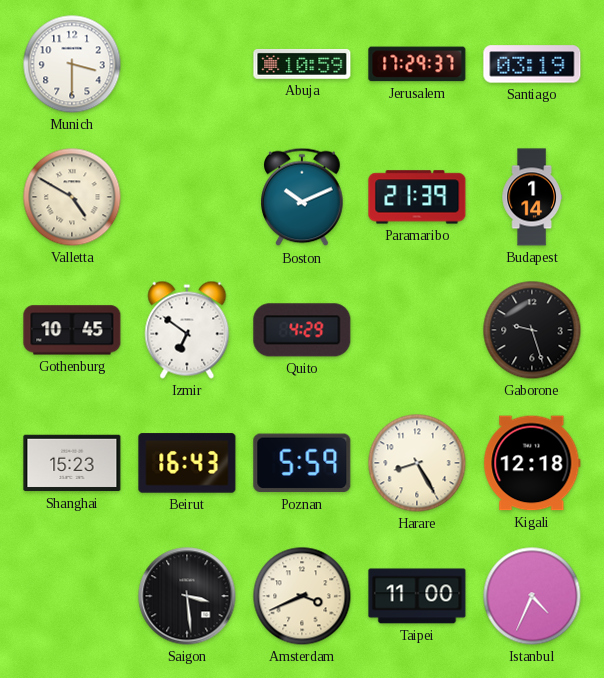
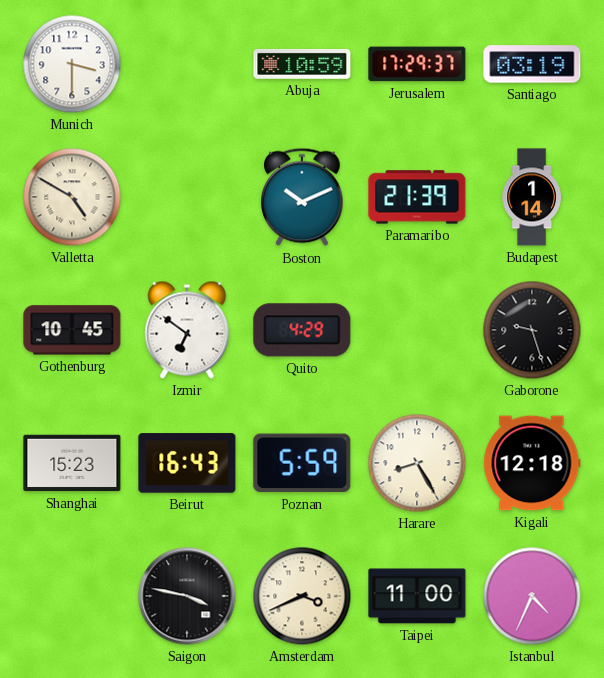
Saigon: 3:29 -> 3:47
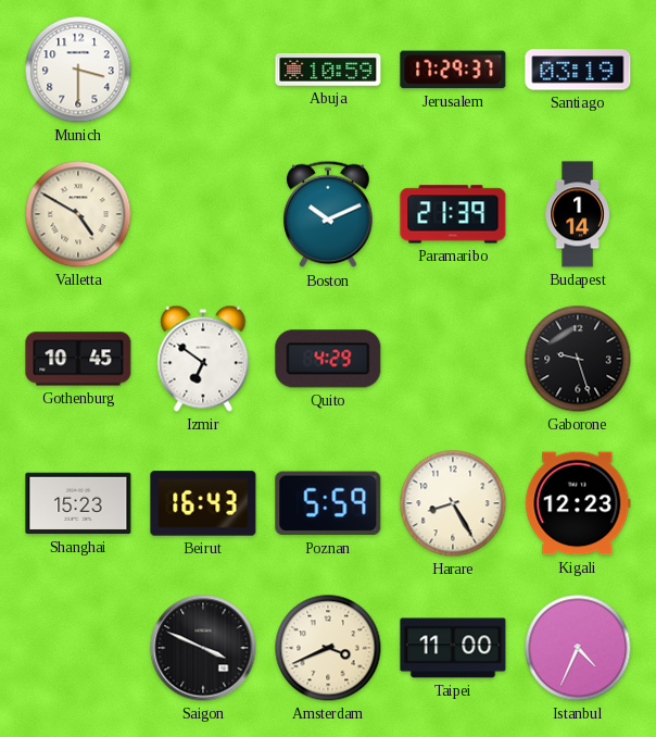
Kigali: 12:18 -> 12:23
Saigon: 3:47 -> 3:49
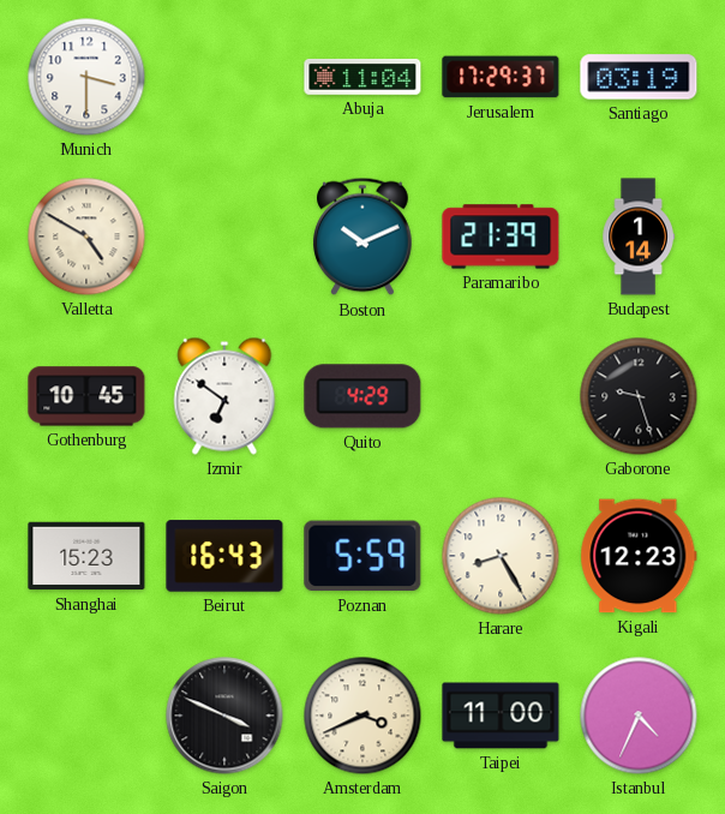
Abuja: 10:59 -> 11:04
